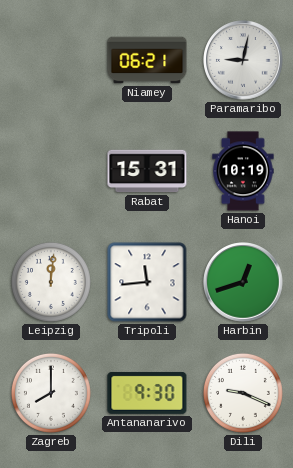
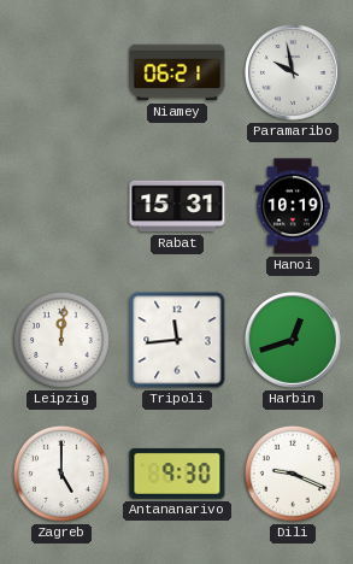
Paramaribo: 9:02 -> 9:58
Zagreb: 8:00 -> 5:00
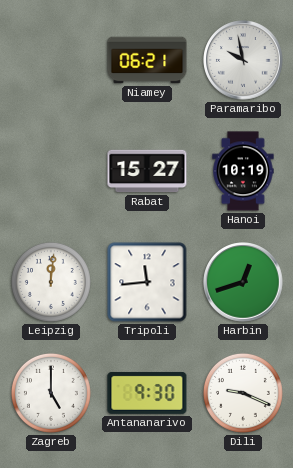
Rabat: 15:31 -> 15:27
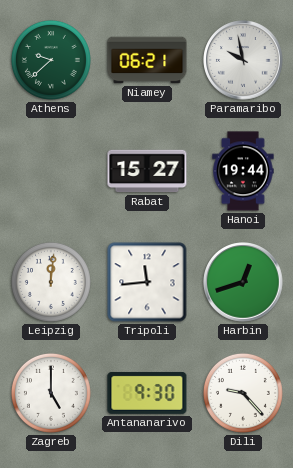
Athens: none -> 9:38
Hanoi: 10:19 -> 19:44
Dili: 9:19 -> 9:23
